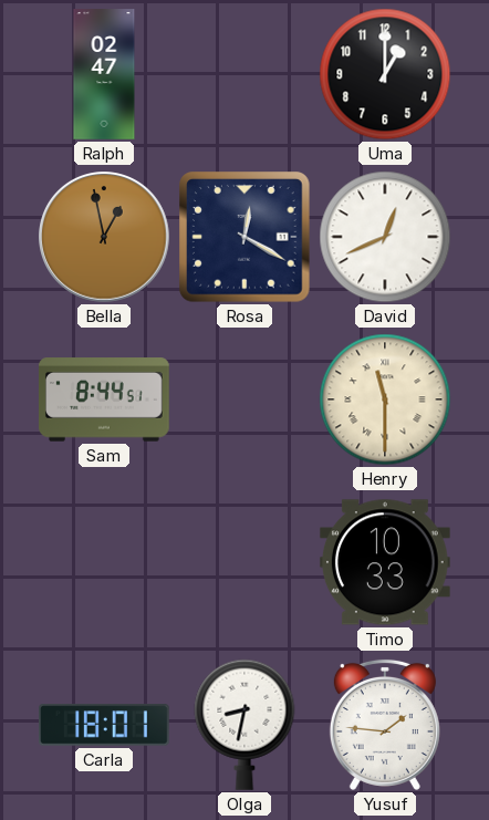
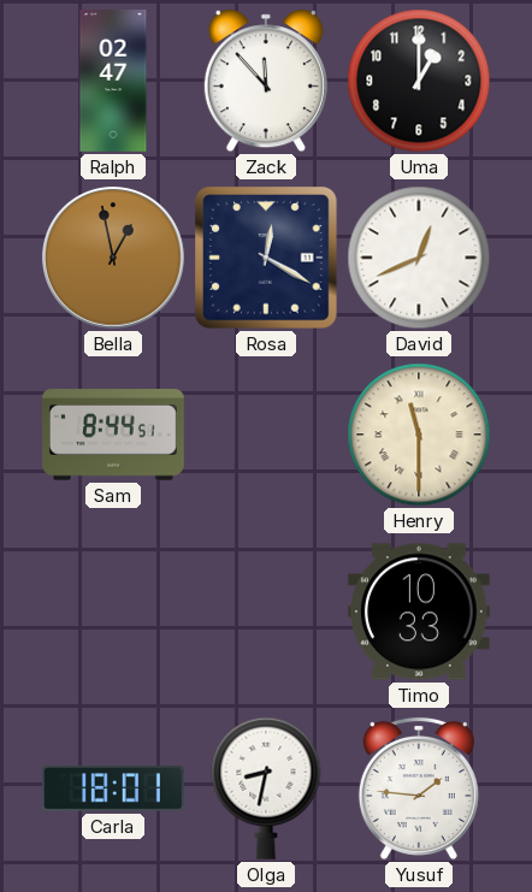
Zack: none -> 11:53
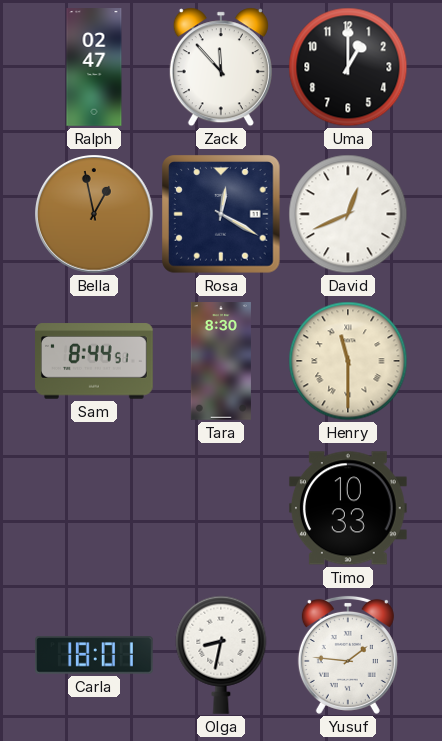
Tara: none -> 8:30
